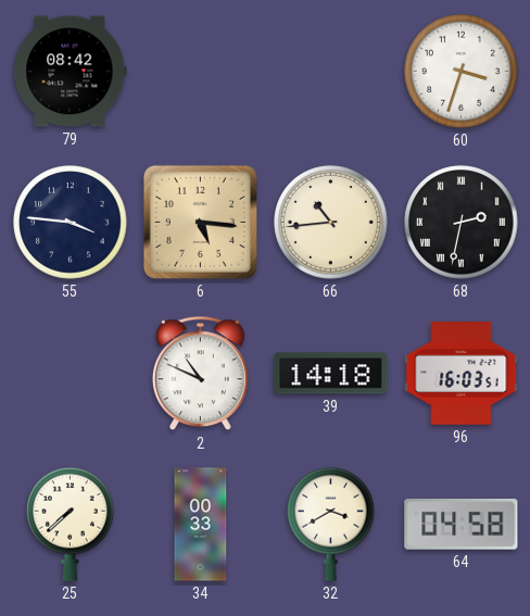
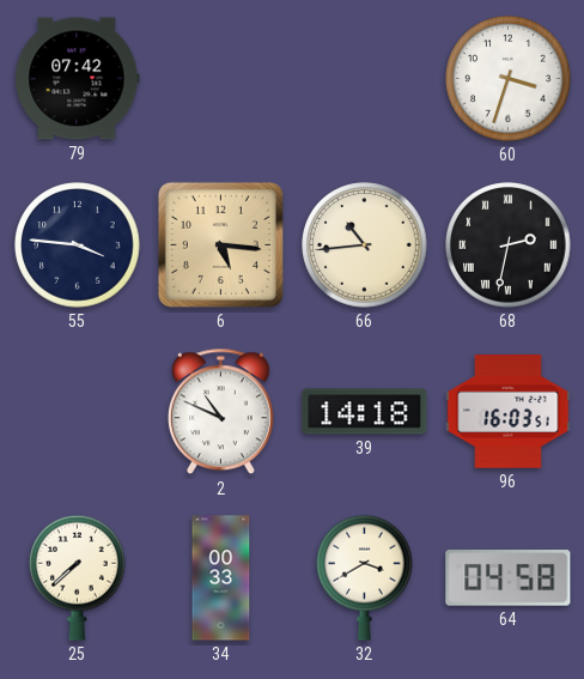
79: 08:42 -> 07:42
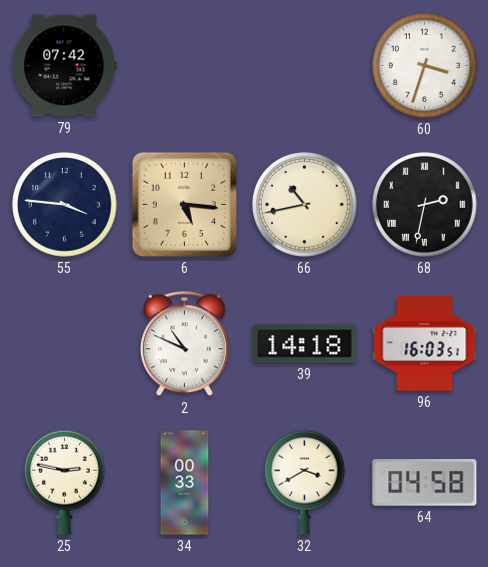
66: 10:44 -> 10:43
25: 7:38 -> 2:47
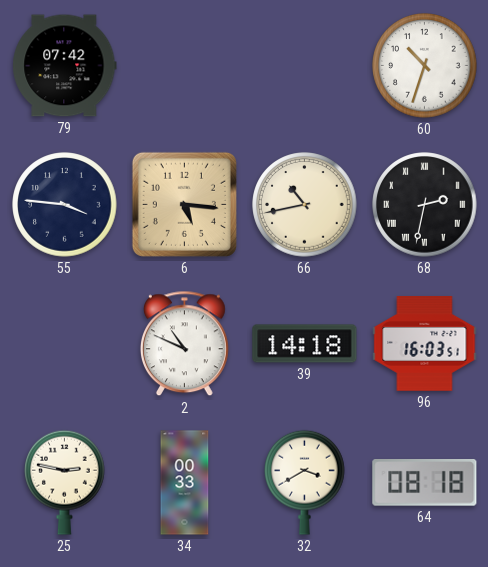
60: 3:33 -> 10:33
64: 04:58 -> 08:18
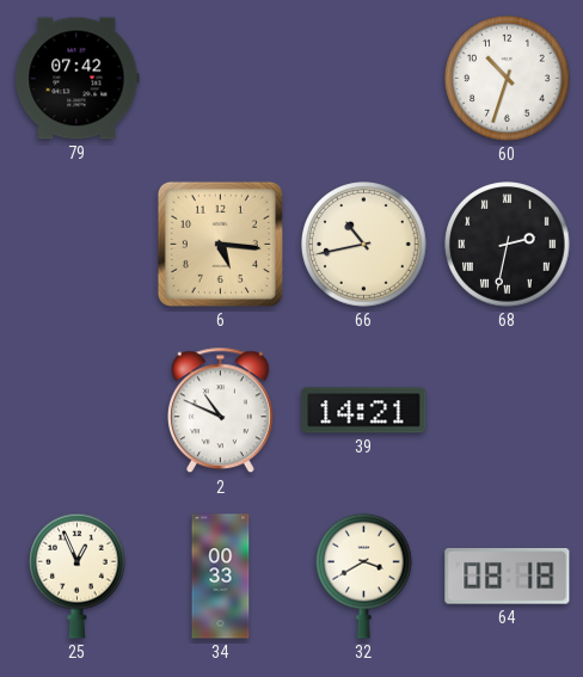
55: 3:46 -> none
39: 14:18 -> 14:21
96: 16:03 -> none
25: 2:47 -> 12:56
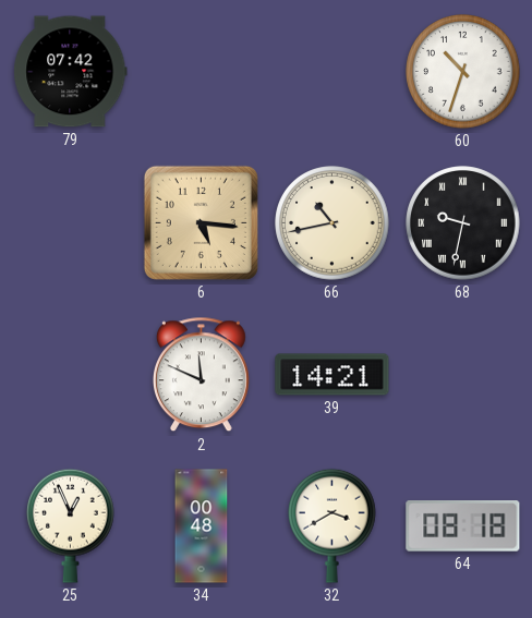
68: 2:32 -> 9:32
2: 10:49 -> 11:49
34: 00:33 -> 00:48
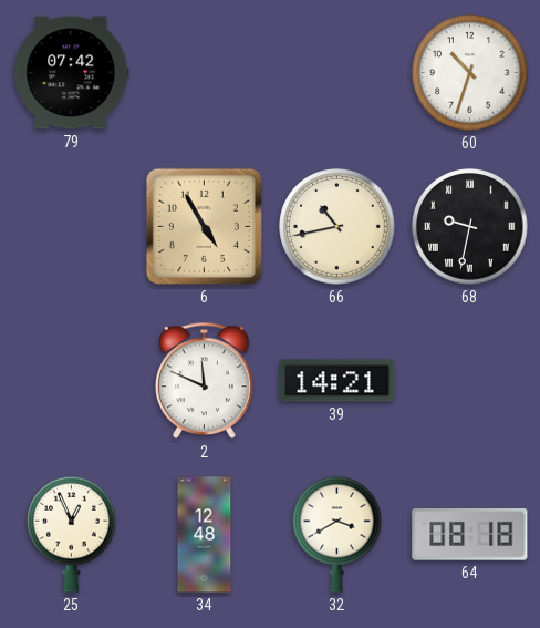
6: 5:16 -> 4:55
34: 00:48 -> 12:48
